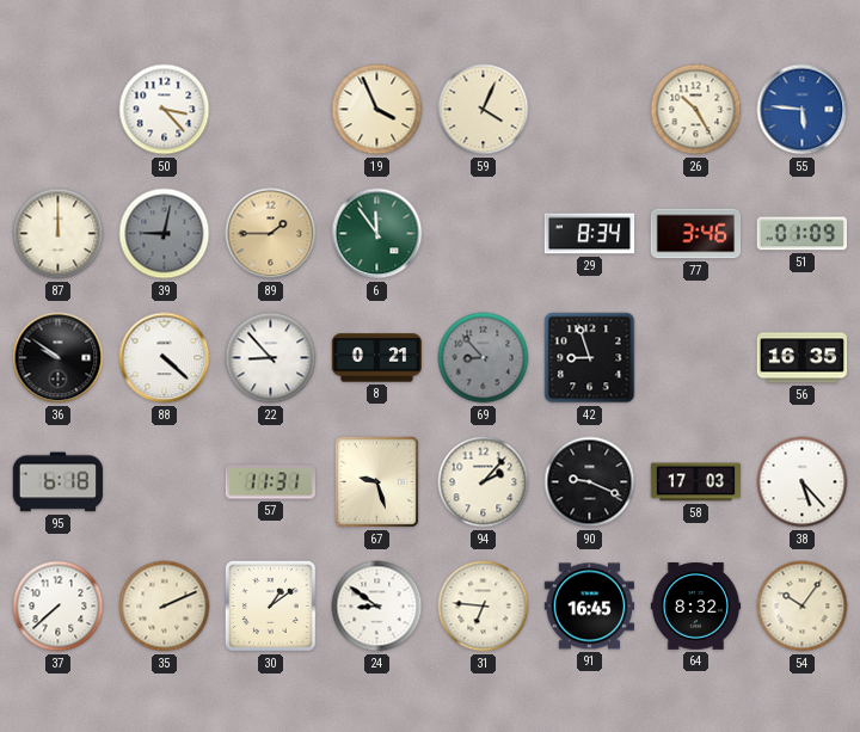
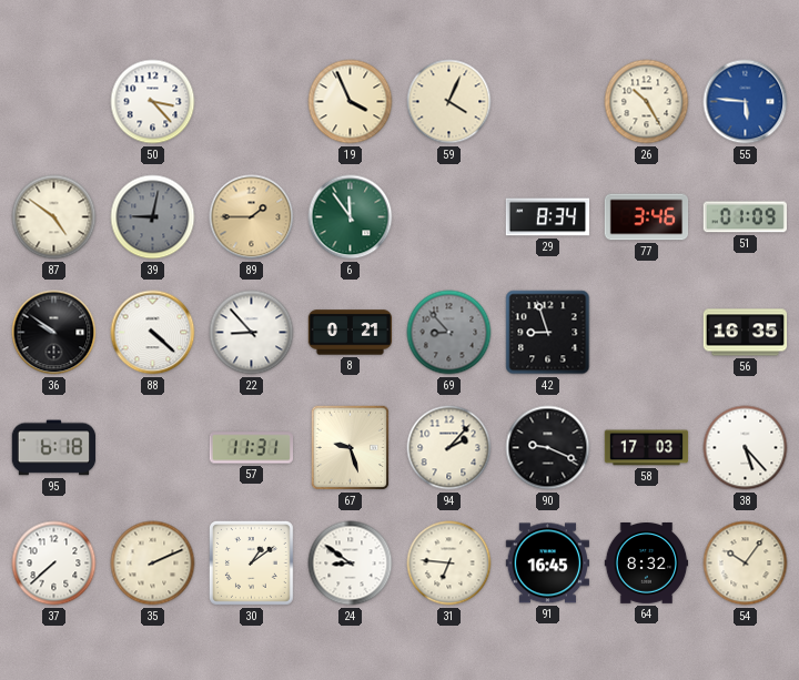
87: 12:00 -> 4:51
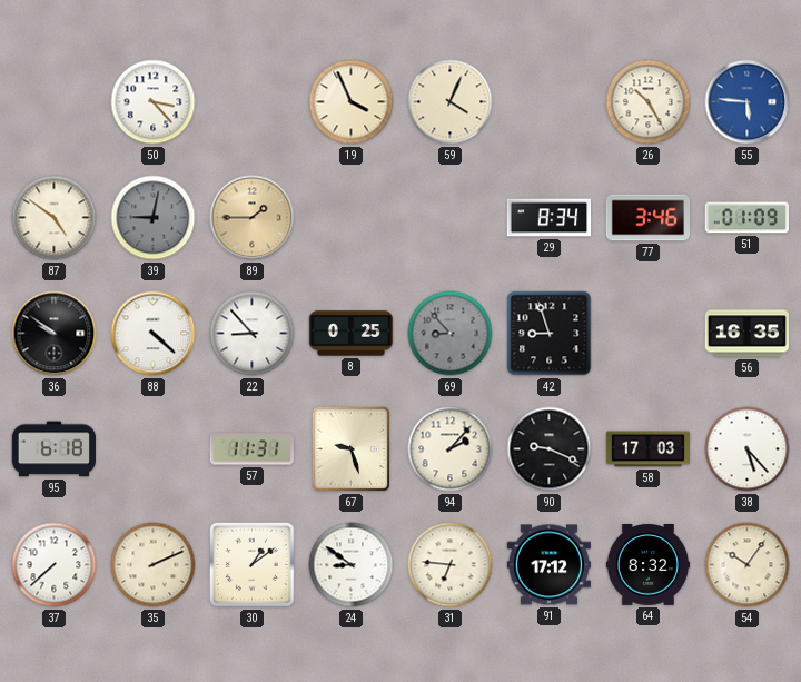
6: 11:54 -> none
8: 0:21 -> 0:25
91: 16:45 -> 17:12
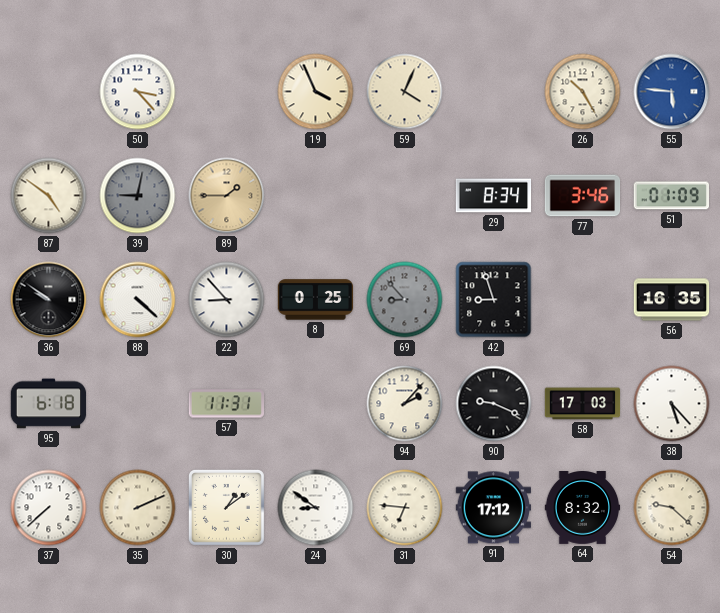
67: 9:27 -> none
54: 10:06 -> 9:22
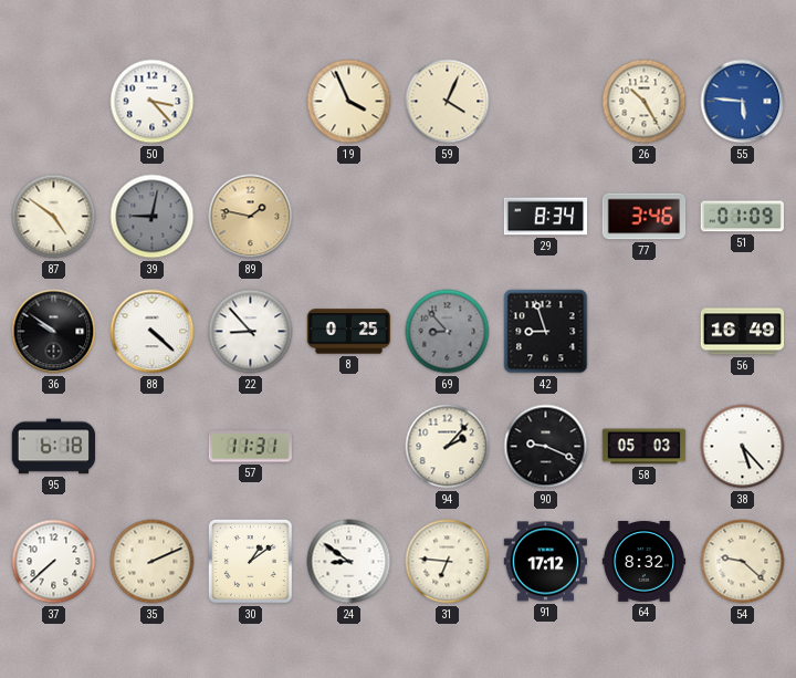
89: 1:45 -> 1:47
56: 16:35 -> 16:49
58: 17:03 -> 05:03
